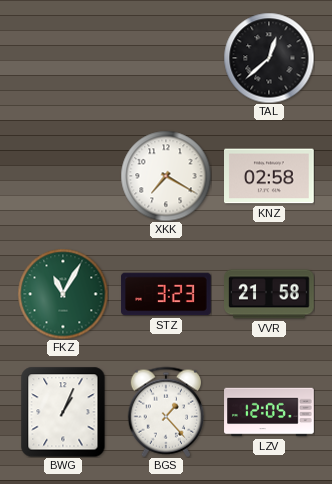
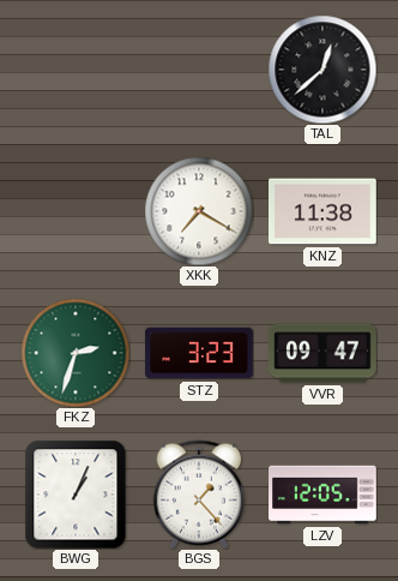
KNZ: 02:58 -> 11:38
FKZ: 11:05 -> 2:33
VVR: 21:58 -> 09:47
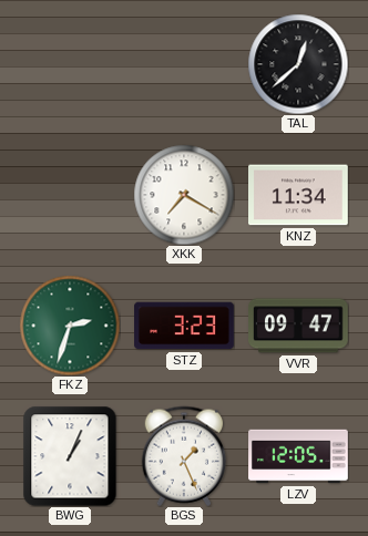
KNZ: 11:38 -> 11:34
BGS: 1:23 -> 1:26
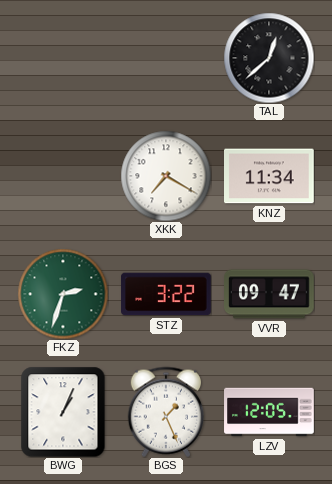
STZ: 3:23 -> 3:22
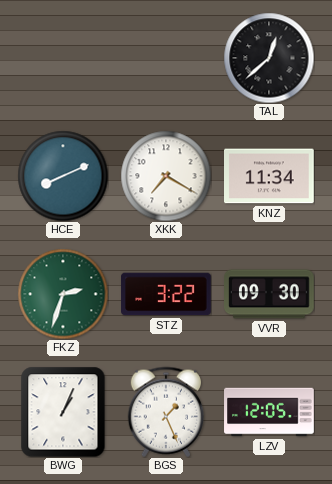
HCE: none -> 8:11
VVR: 09:47 -> 09:30
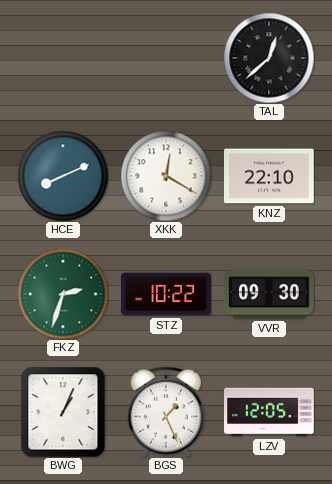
XKK: 7:20 -> 12:20
KNZ: 11:34 -> 22:10
STZ: 3:22 -> 10:22
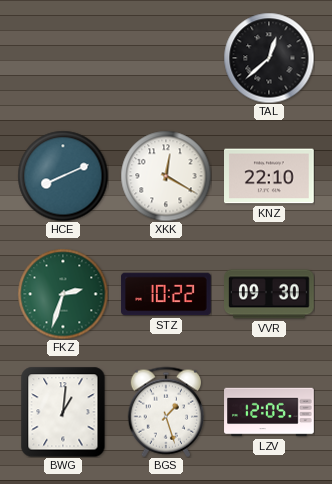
BWG: 1:04 -> 1:01
BGS: 1:26 -> 1:27
